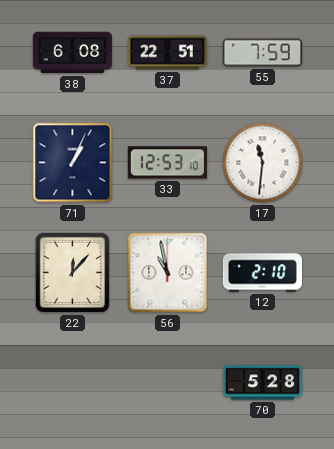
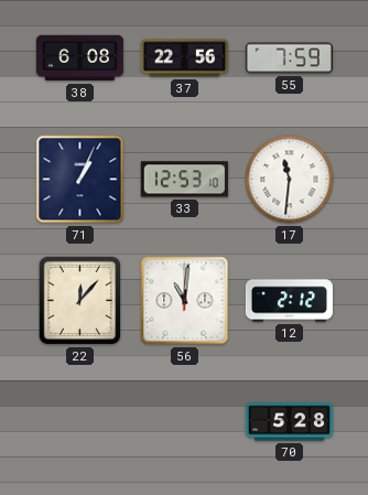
37: 22:51 -> 22:56
56: 10:58 -> 11:01
12: 2:10 -> 2:12
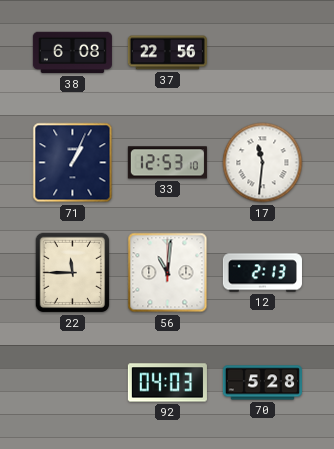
55: 7:59 -> none
22: 12:07 -> 11:45
12: 2:12 -> 2:13
92: none -> 04:03
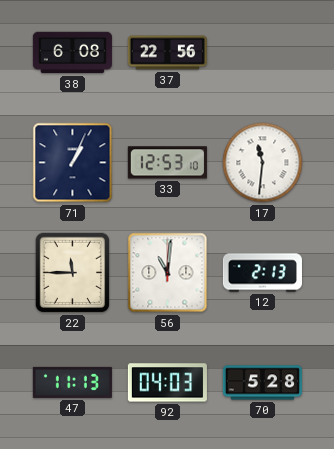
47: none -> 11:13
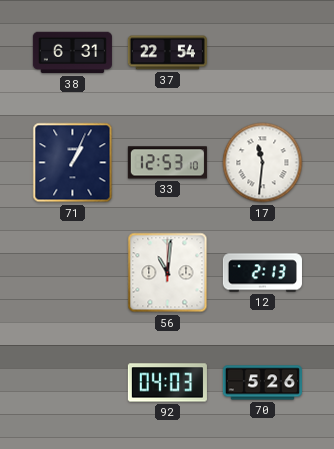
38: 6:08 -> 6:31
37: 22:56 -> 22:54
22: 11:45 -> none
47: 11:13 -> none
70: 5:28 -> 5:26
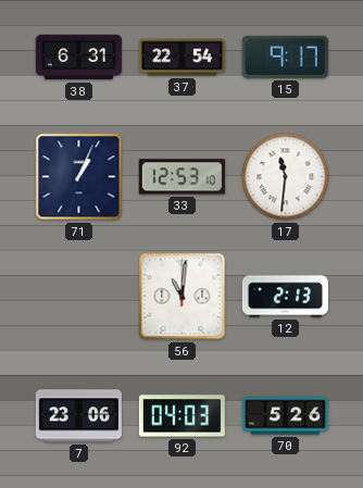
15: none -> 9:17
7: none -> 23:06
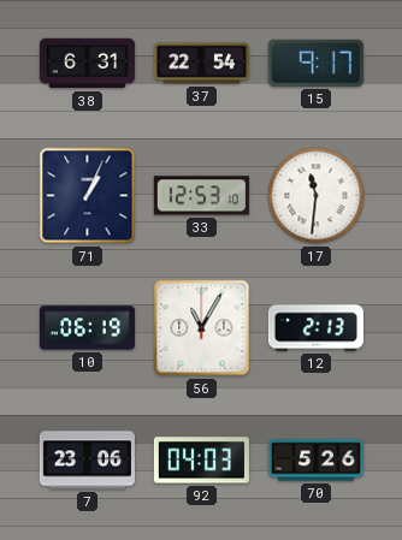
10: none -> 06:19
56: 11:01 -> 11:05
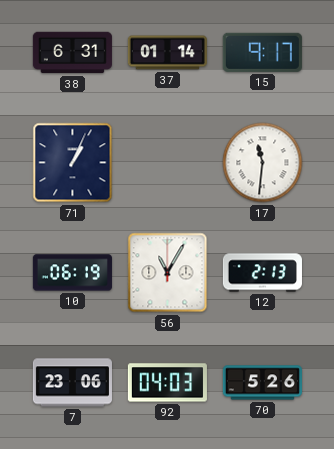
37: 22:54 -> 01:14
33: 12:53 -> none
